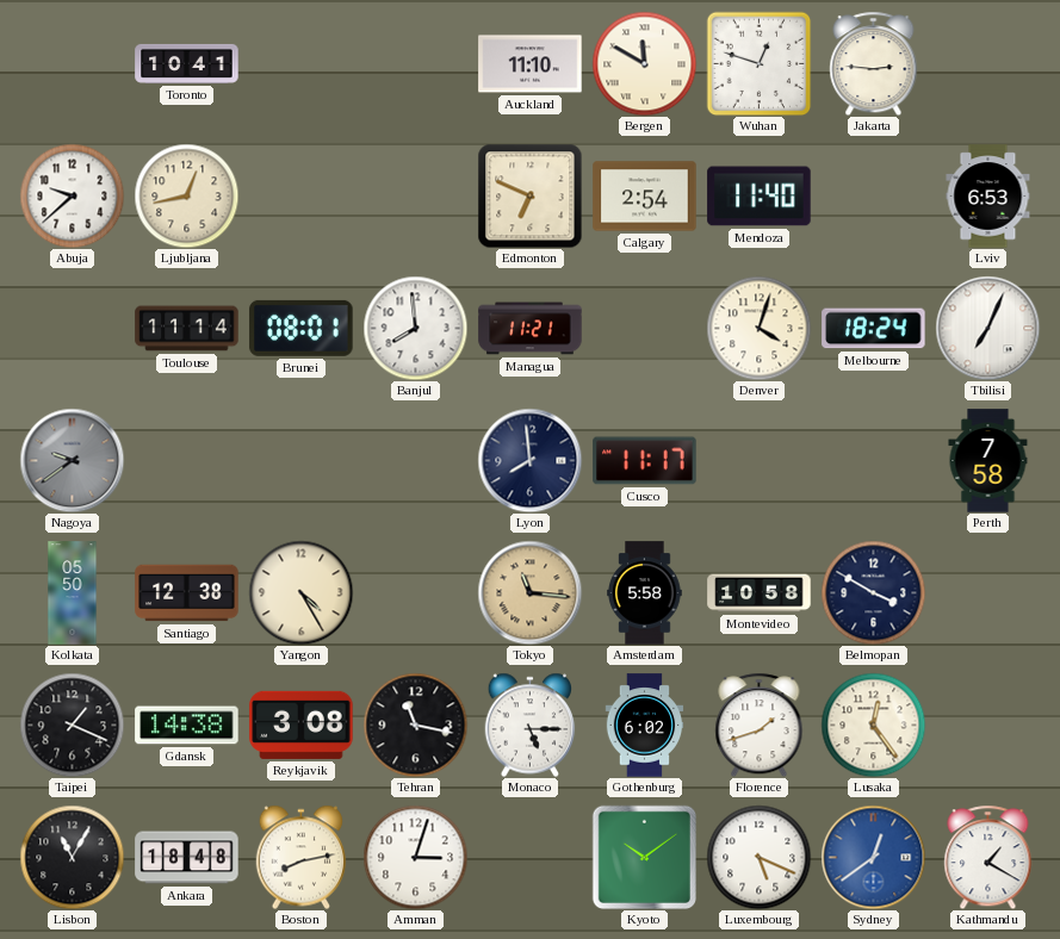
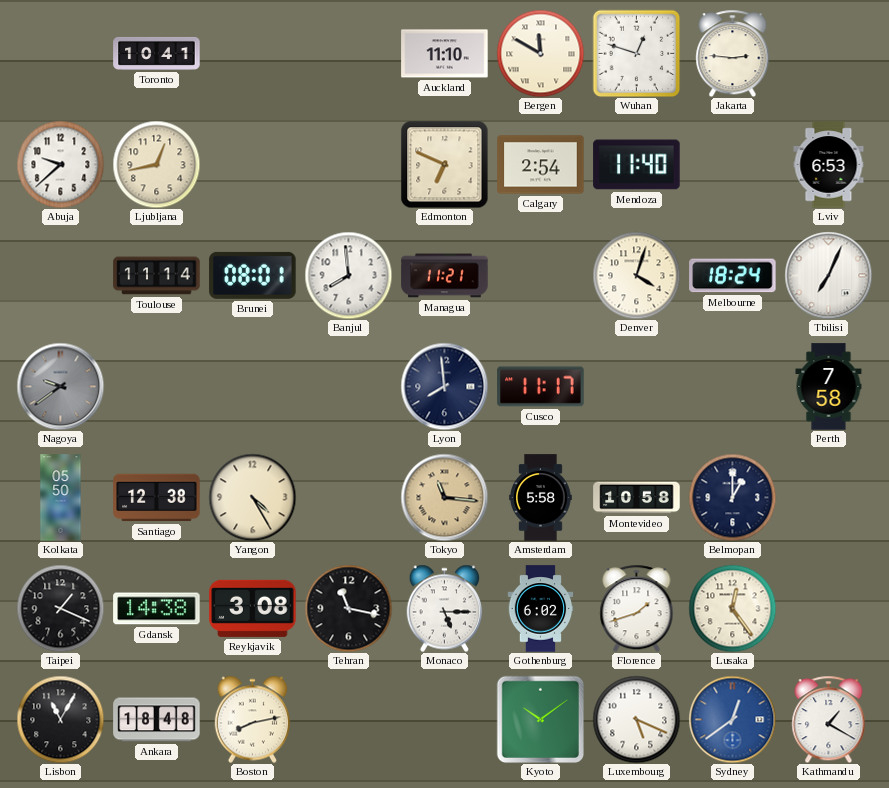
Belmopan: 3:50 -> 1:00
Amman: 3:03 -> none
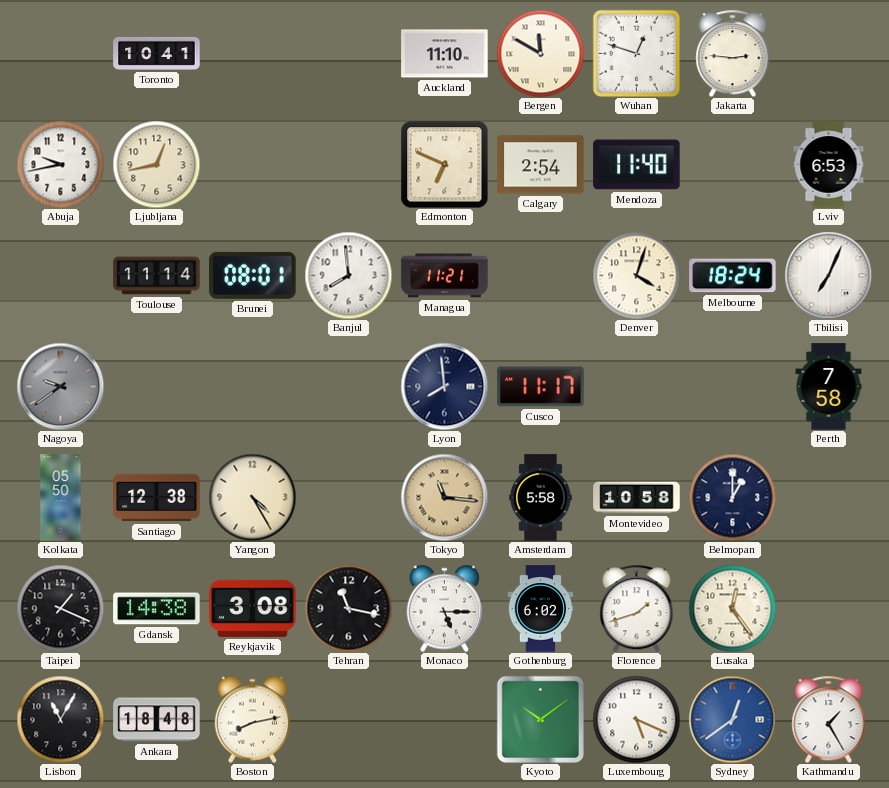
Abuja: 9:38 -> 9:43
Kathmandu: 1:20 -> 1:25
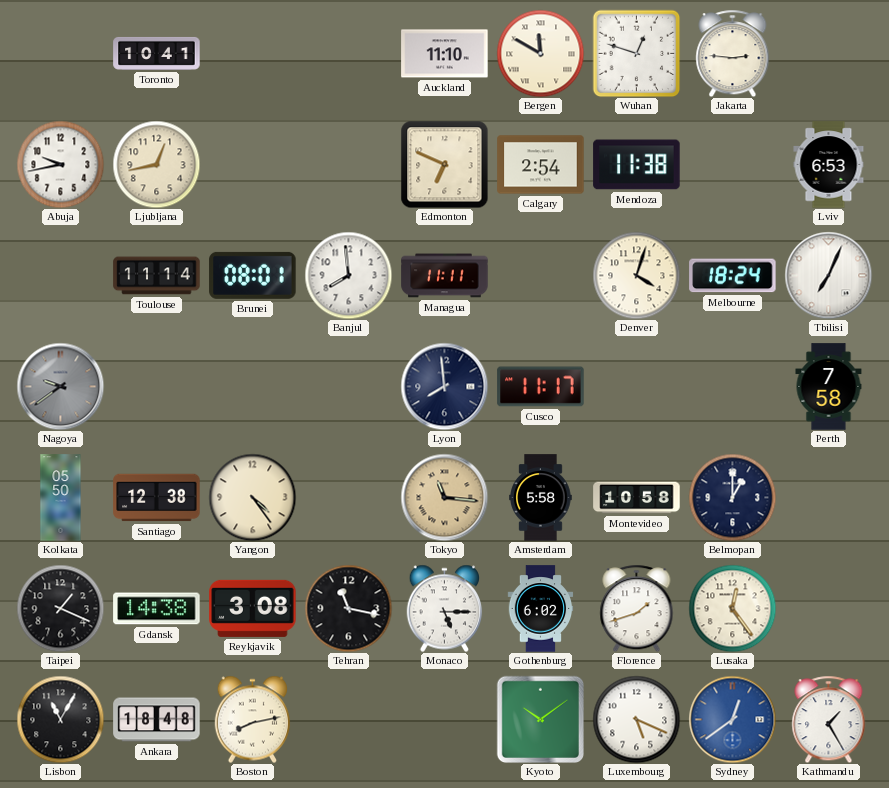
Mendoza: 11:40 -> 11:38
Managua: 11:21 -> 11:11
Yangon: 4:25 -> 4:24
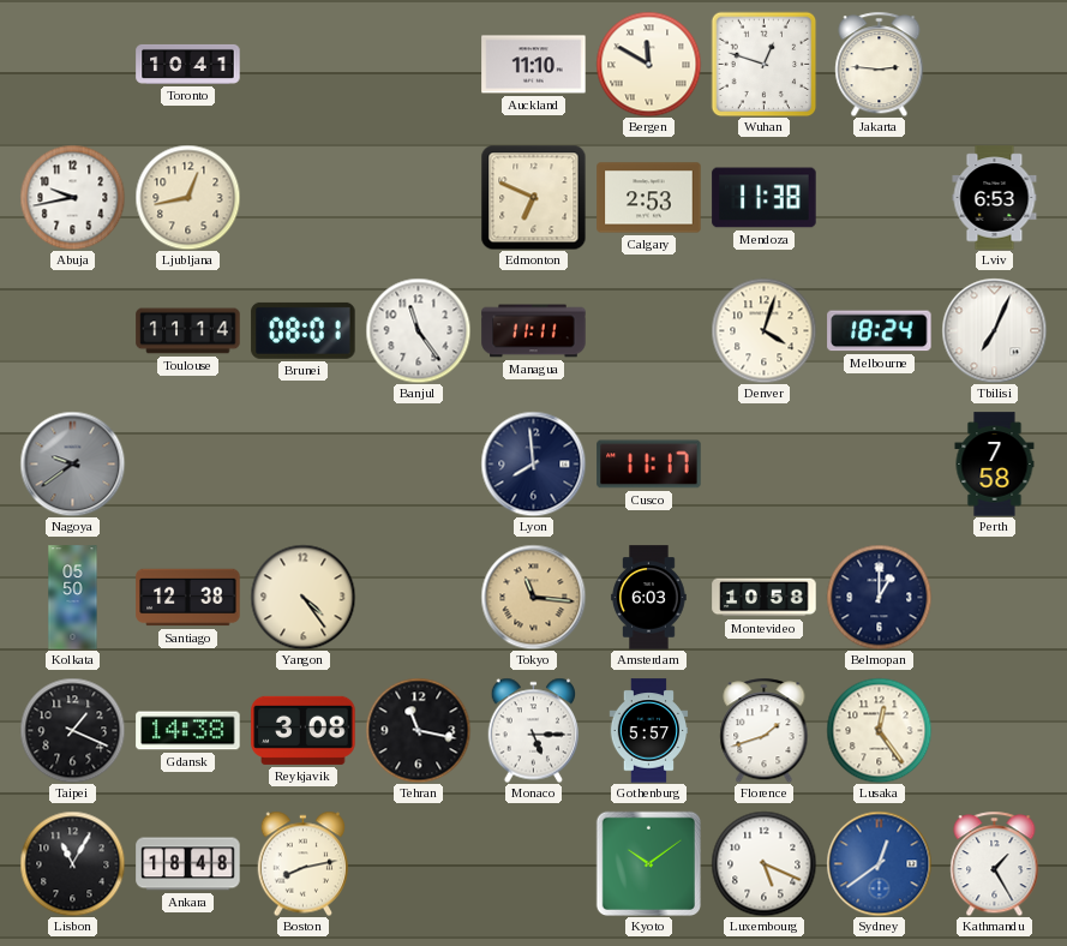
Calgary: 2:54 -> 2:53
Banjul: 7:59 -> 11:24
Amsterdam: 5:58 -> 6:03
Gothenburg: 6:02 -> 5:57
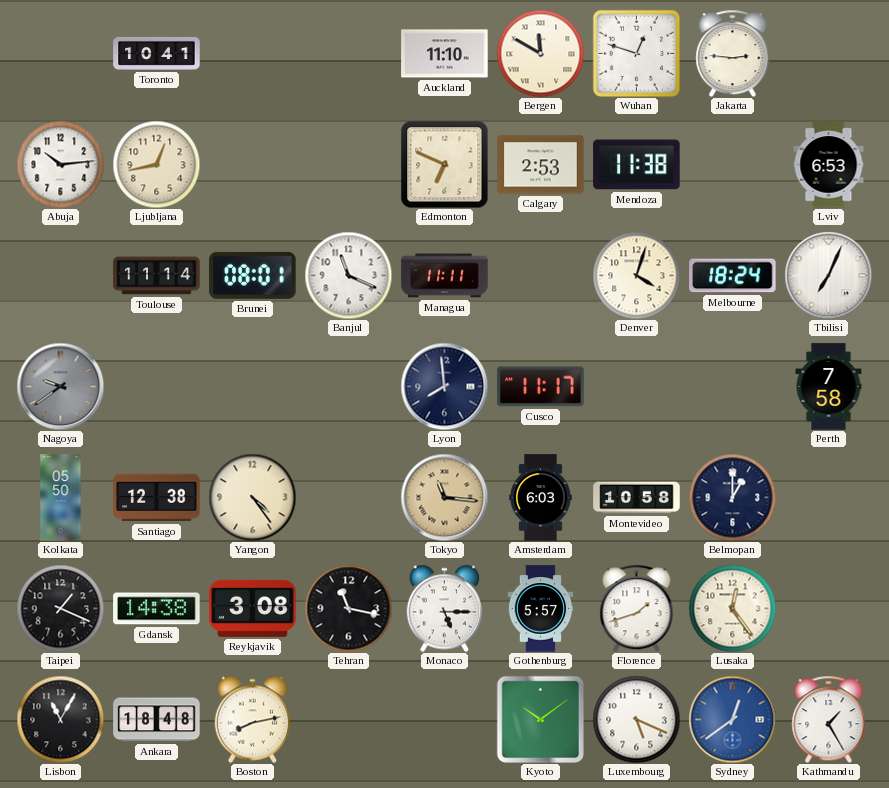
Abuja: 9:43 -> 10:14
Banjul: 11:24 -> 11:19
